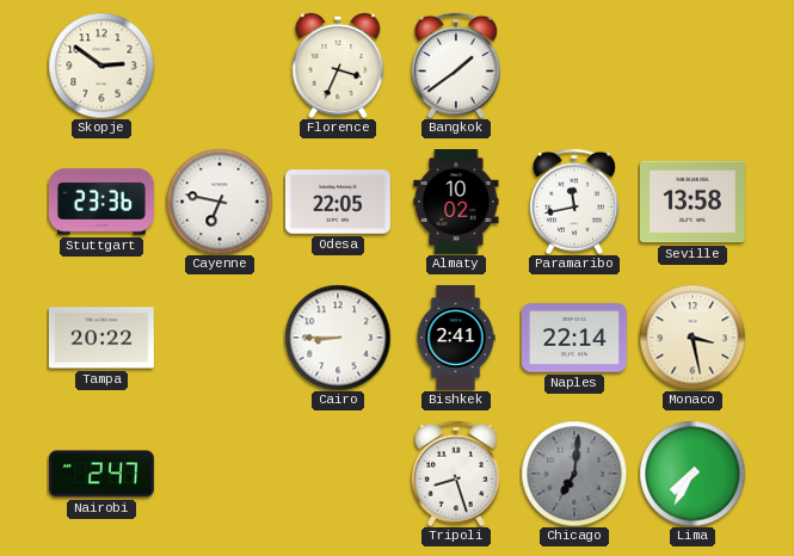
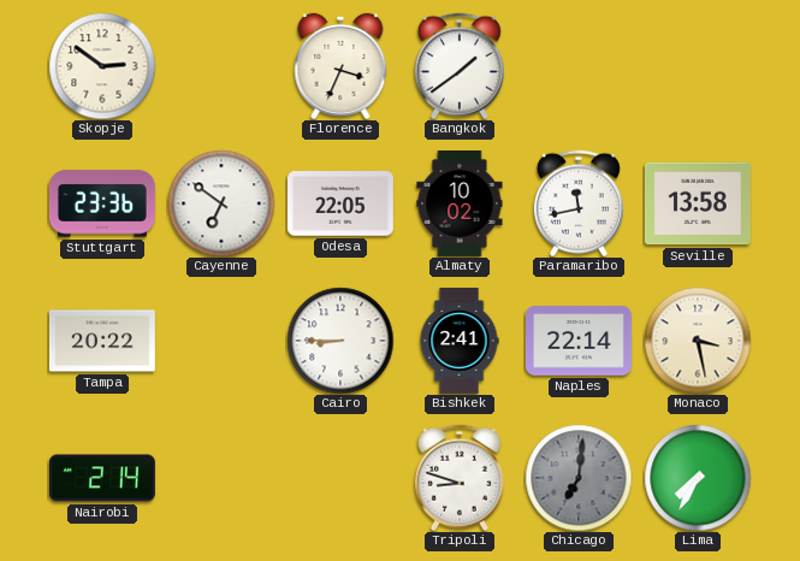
Cayenne: 6:47 -> 6:51
Nairobi: 2:47 -> 2:14
Tripoli: 8:27 -> 8:48
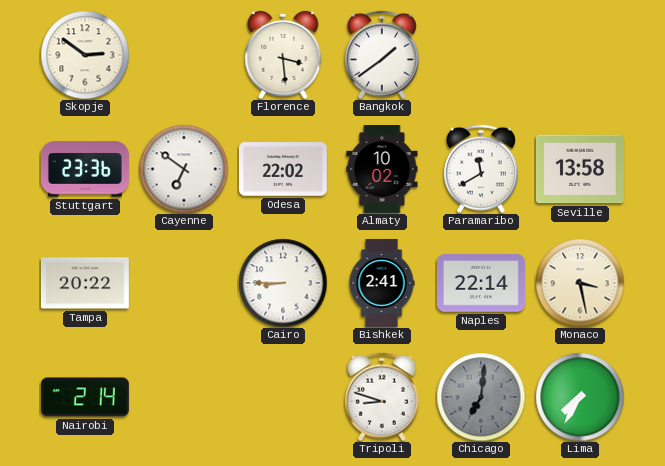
Florence: 3:34 -> 3:29
Odesa: 22:05 -> 22:02
Paramaribo: 11:43 -> 11:40
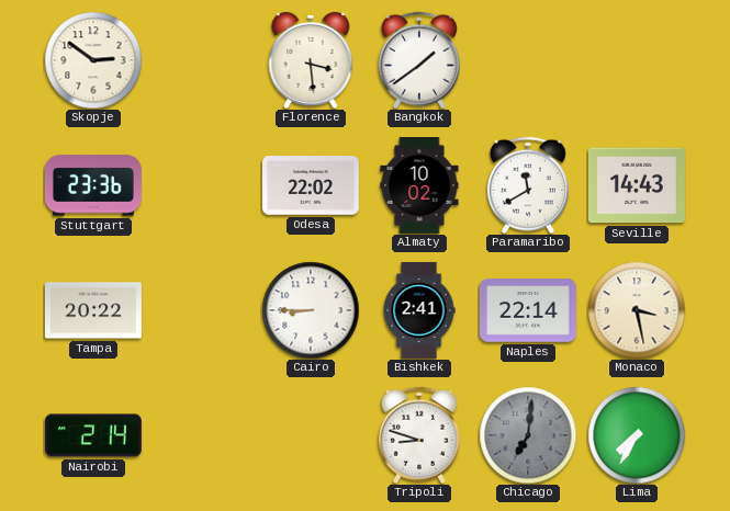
Cayenne: 6:51 -> none
Seville: 13:58 -> 14:43
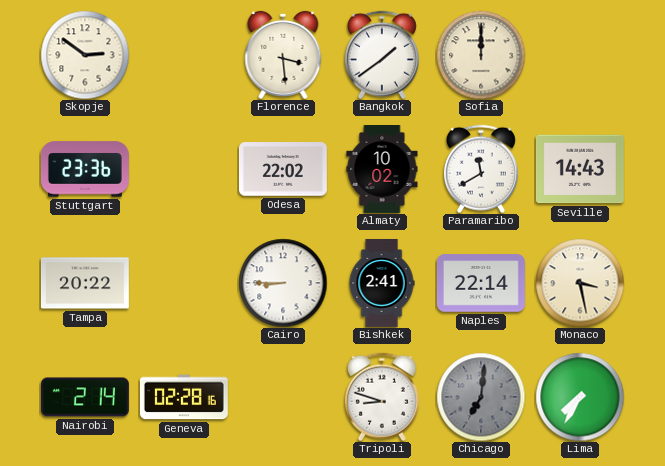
Sofia: none -> 12:00
Geneva: none -> 02:28
